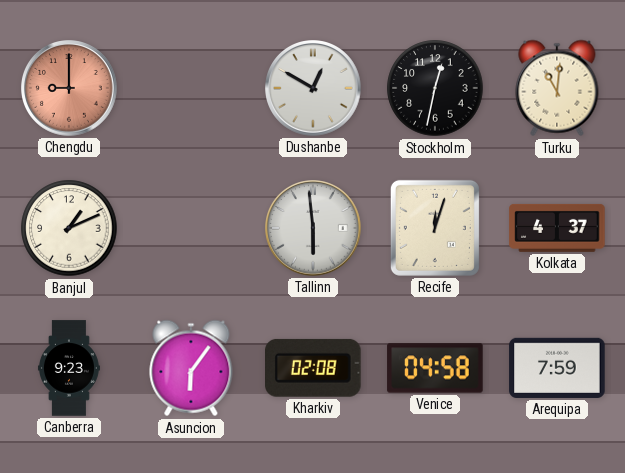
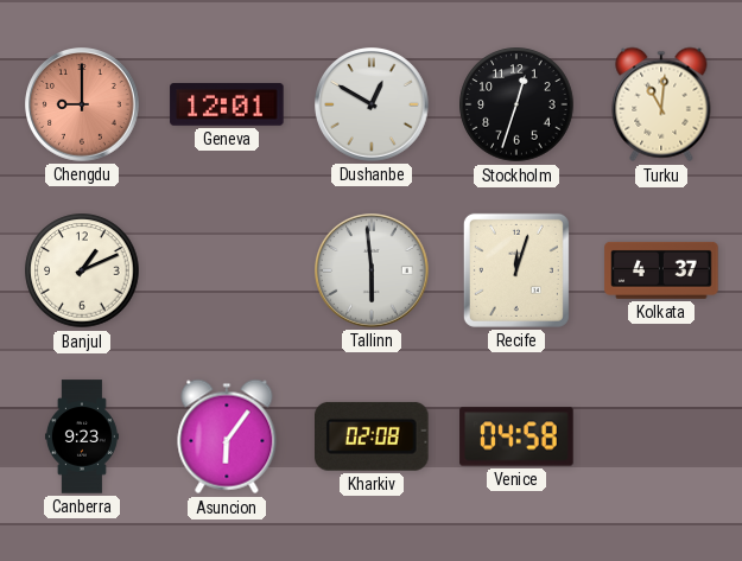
Geneva: none -> 12:01
Stockholm: 12:32 -> 12:33
Arequipa: 7:59 -> none
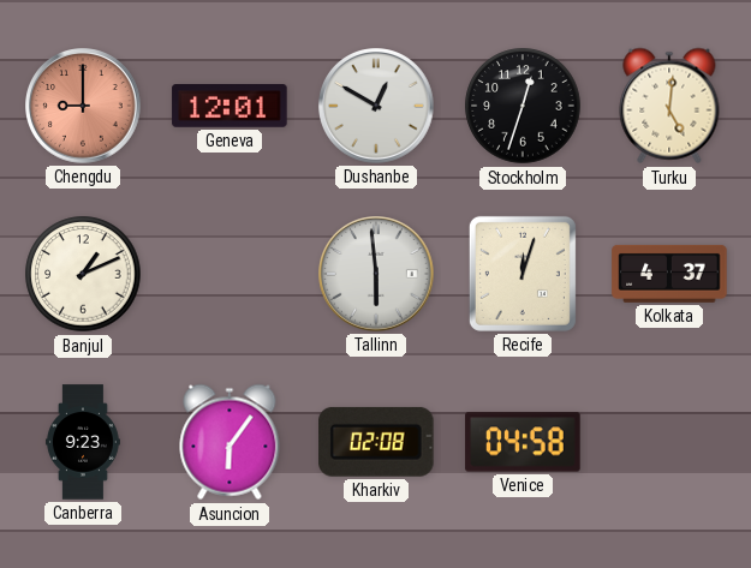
Turku: 11:01 -> 5:01
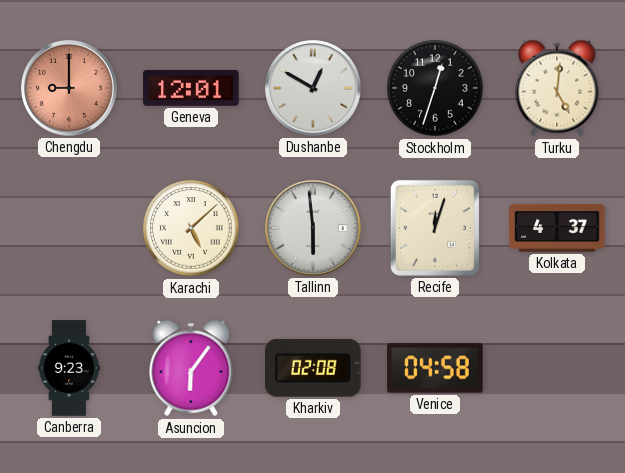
Banjul: 1:11 -> none
Karachi: none -> 5:08
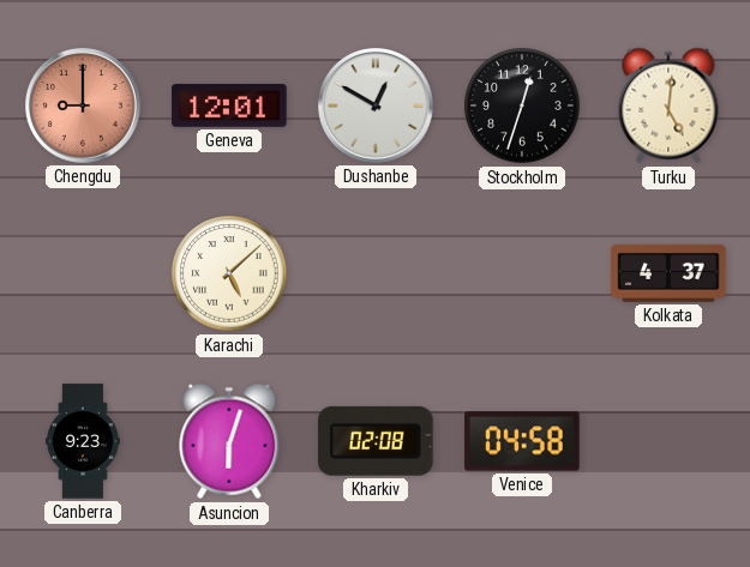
Tallinn: 5:59 -> none
Recife: 12:03 -> none
Asuncion: 6:06 -> 6:03
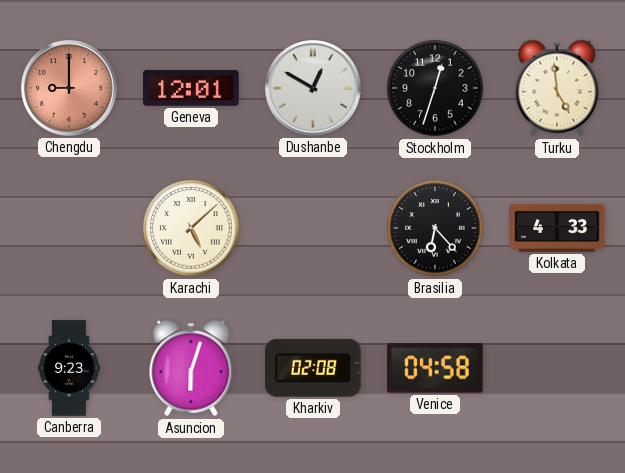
Turku: 5:01 -> 4:59
Brasilia: none -> 6:23
Kolkata: 4:37 -> 4:33
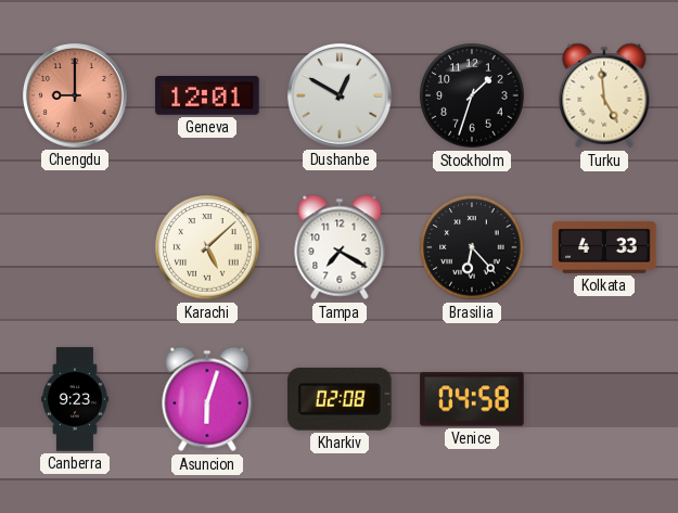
Stockholm: 12:33 -> 1:33
Tampa: none -> 7:20
